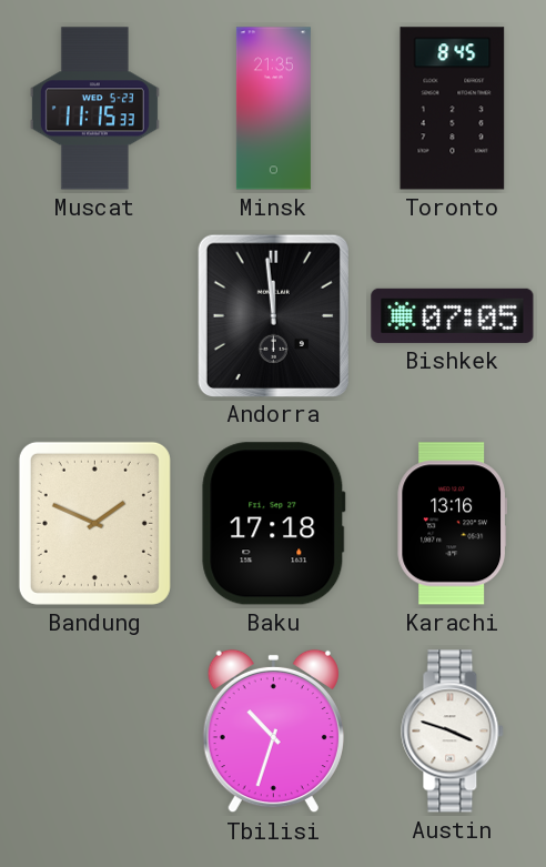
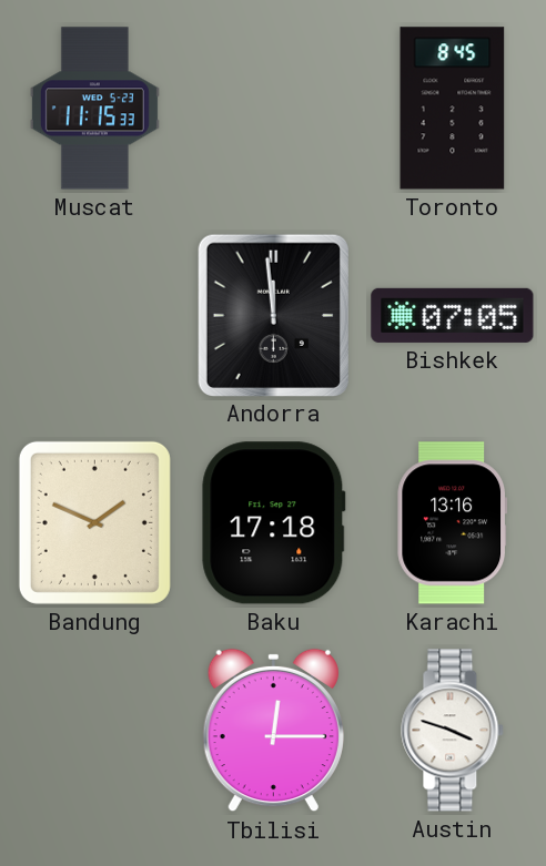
Minsk: 21:35 -> none
Tbilisi: 10:33 -> 12:15
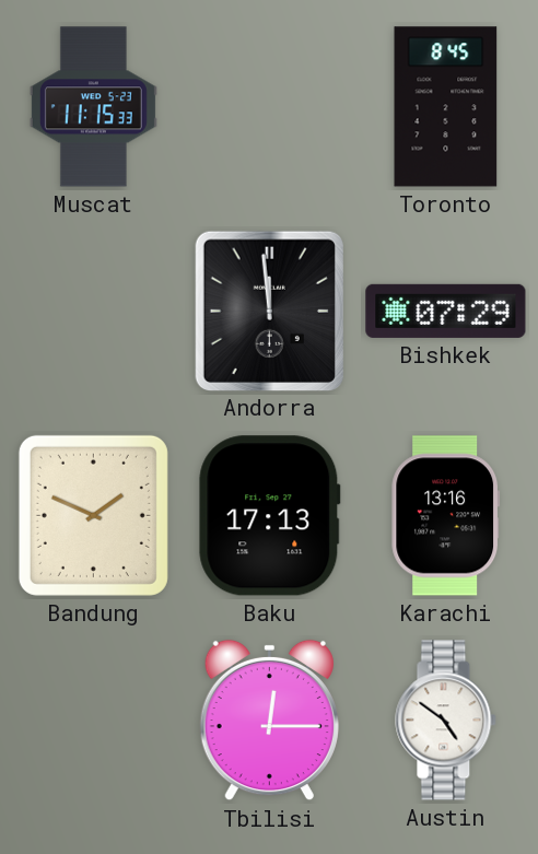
Bishkek: 07:05 -> 07:29
Baku: 17:18 -> 17:13
Austin: 3:48 -> 4:51
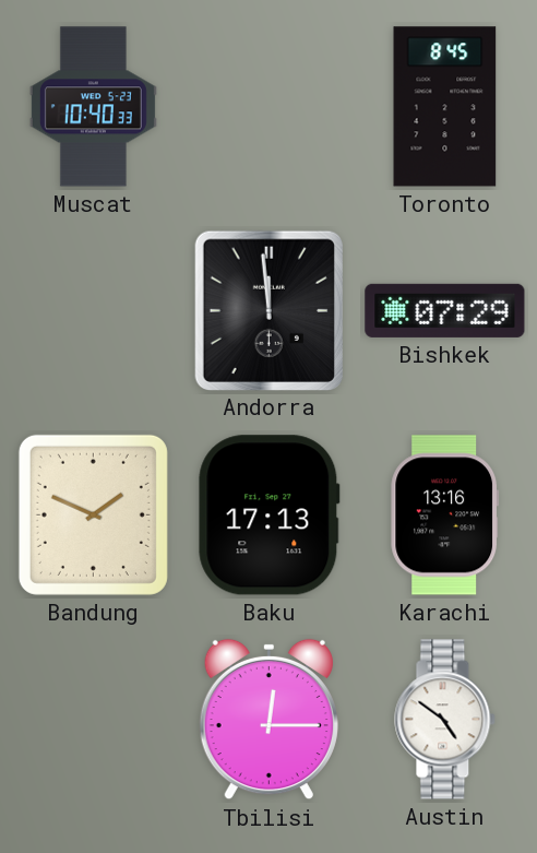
Muscat: 11:15 -> 10:40
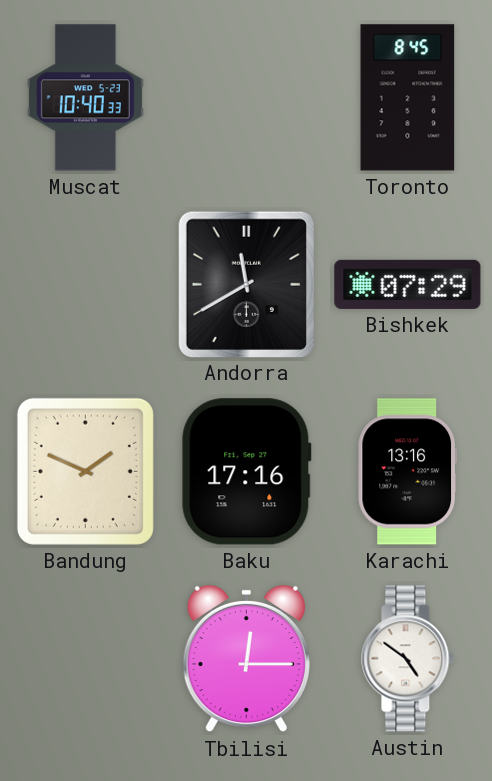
Andorra: 11:59 -> 11:40
Baku: 17:13 -> 17:16
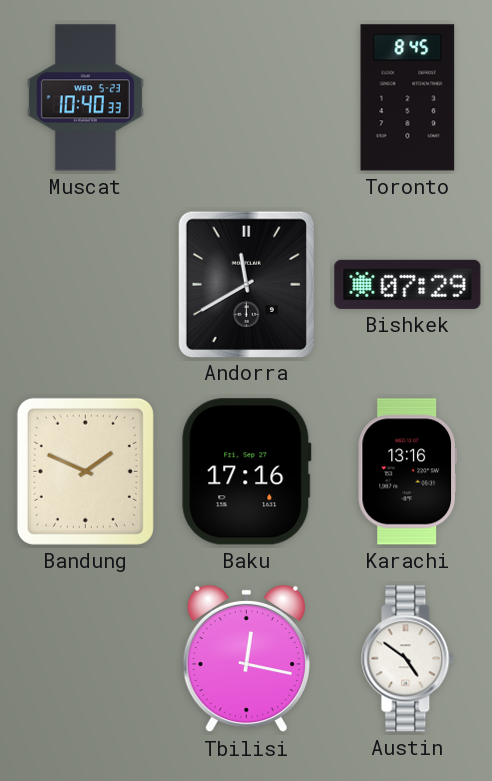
Tbilisi: 12:15 -> 12:17
